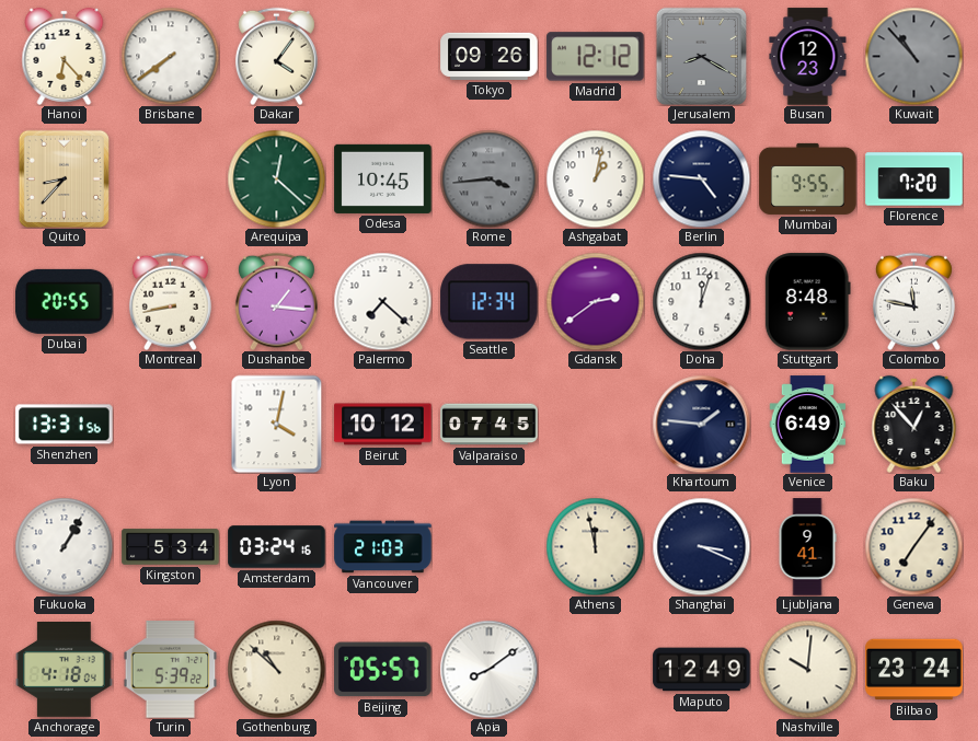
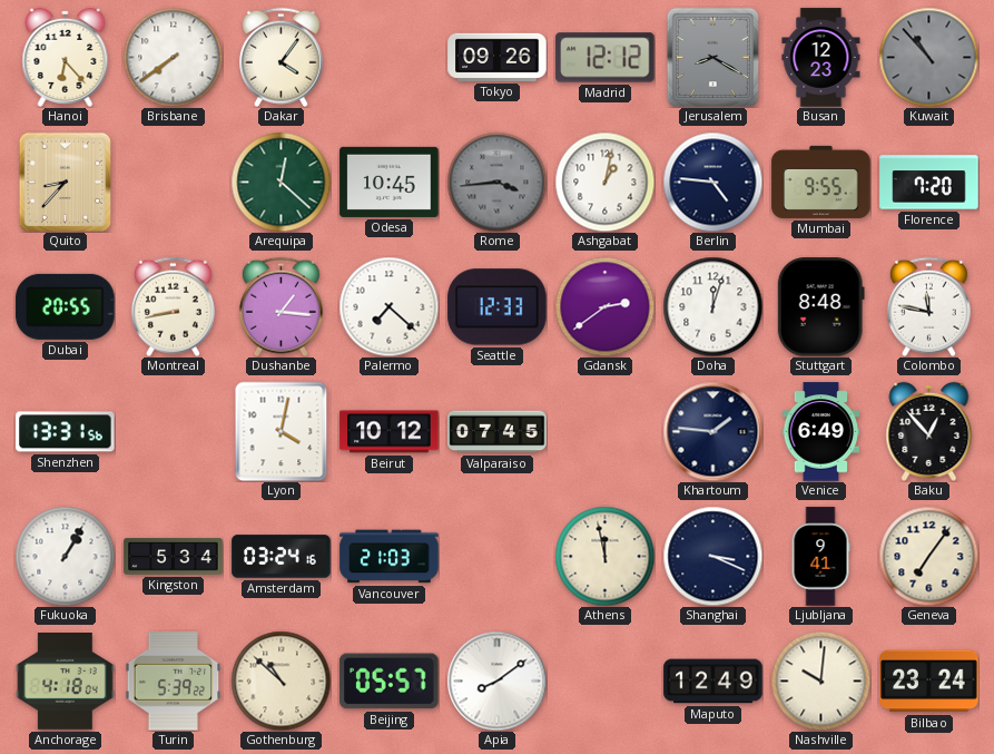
Seattle: 12:34 -> 12:33
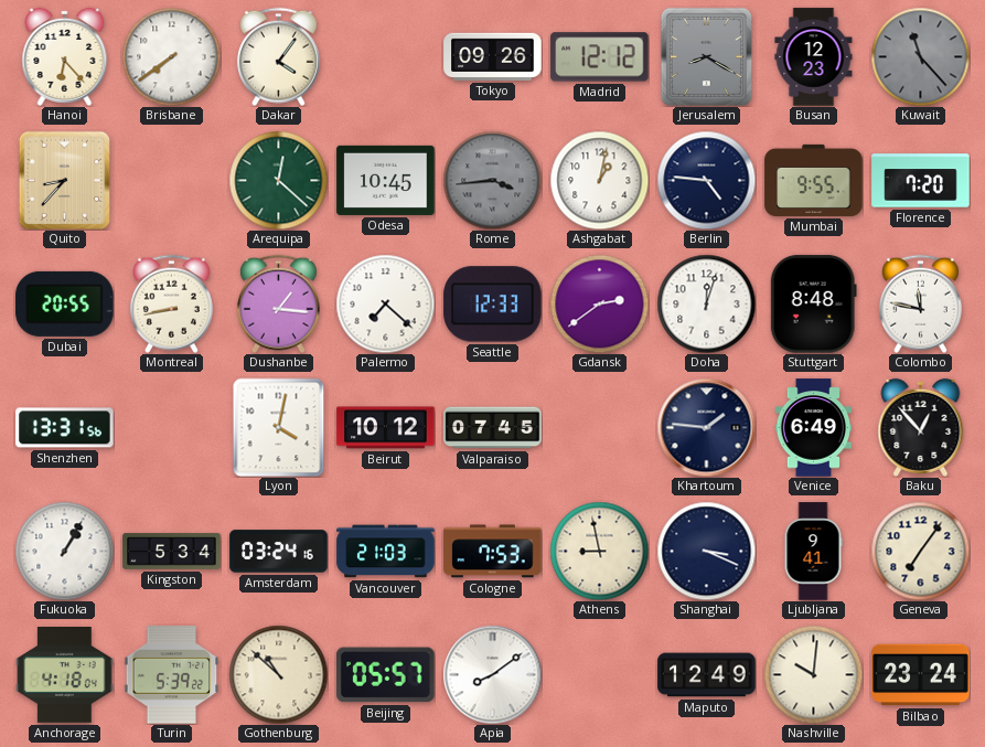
Kuwait: 10:53 -> 11:23
Cologne: none -> 7:53
Athens: 11:58 -> 8:58
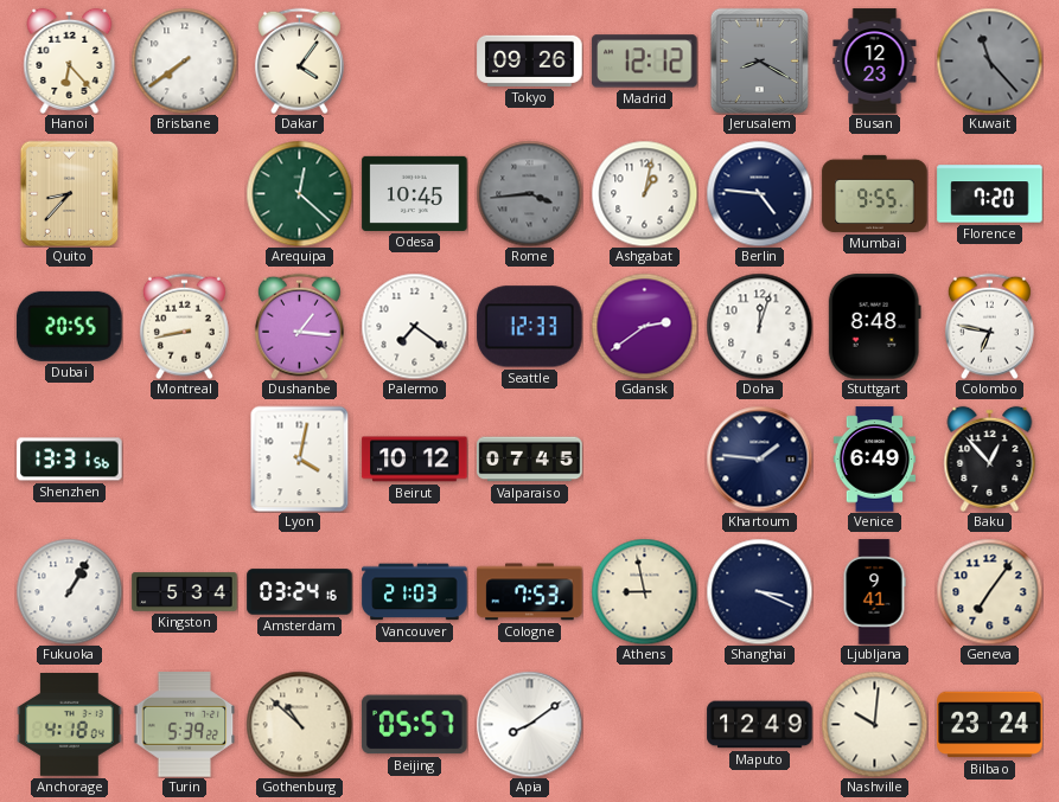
Palermo: 7:22 -> 7:21
Colombo: 11:47 -> 6:47
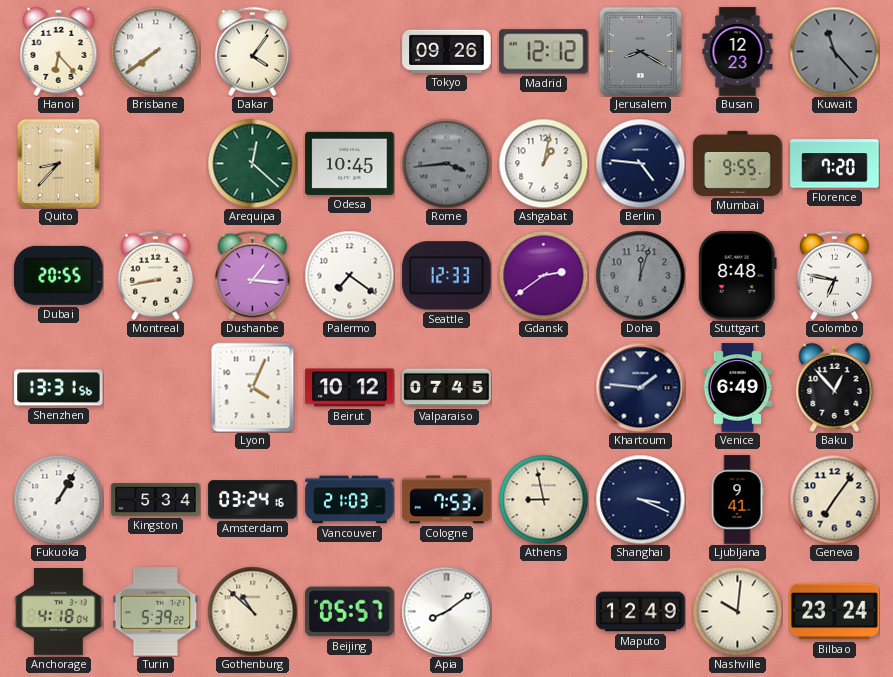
Doha dial: white -> grey
Lyon: 4:02 -> 4:04
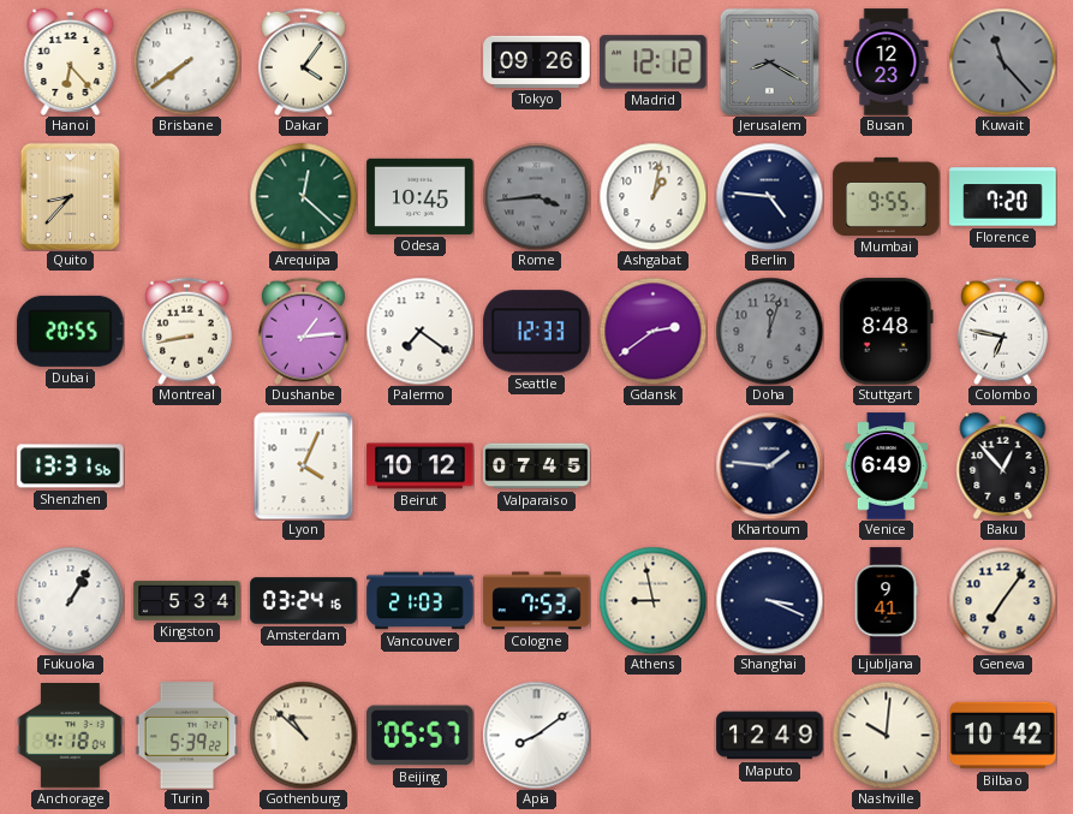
Dushanbe: 1:16 -> 1:14
Bilbao: 23:24 -> 10:42
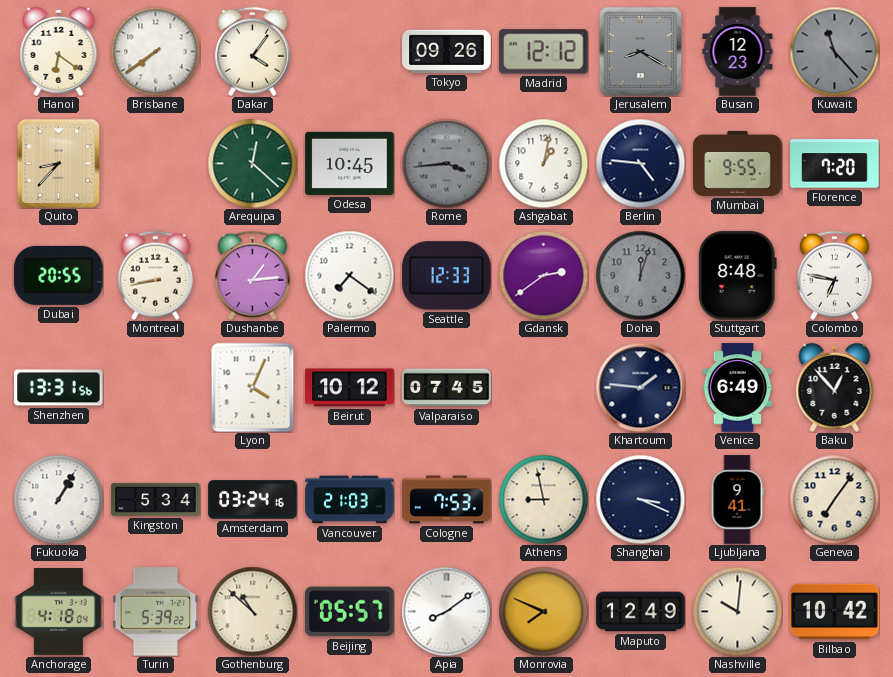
Hanoi: 6:23 -> 6:21
Monrovia: none -> 7:49
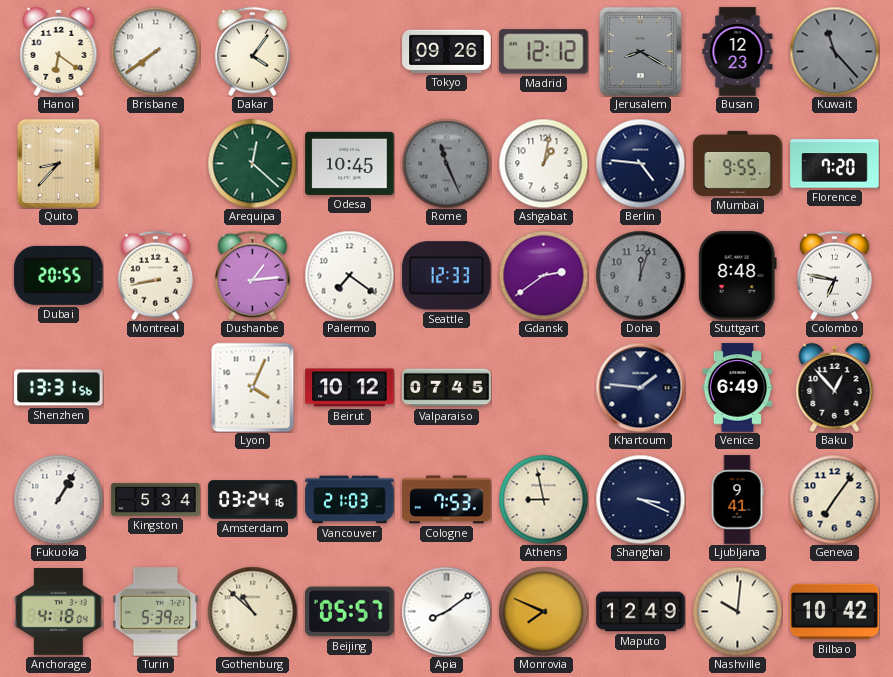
Rome: 3:44 -> 11:26
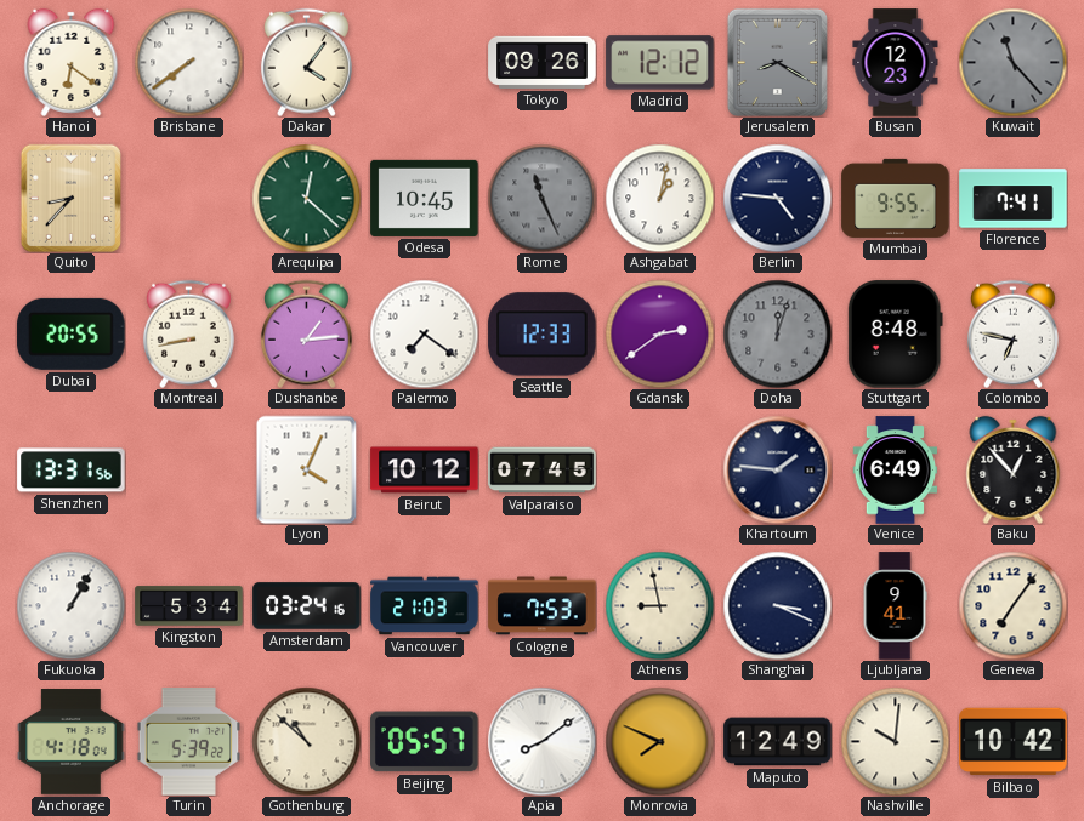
Florence: 7:20 -> 7:41
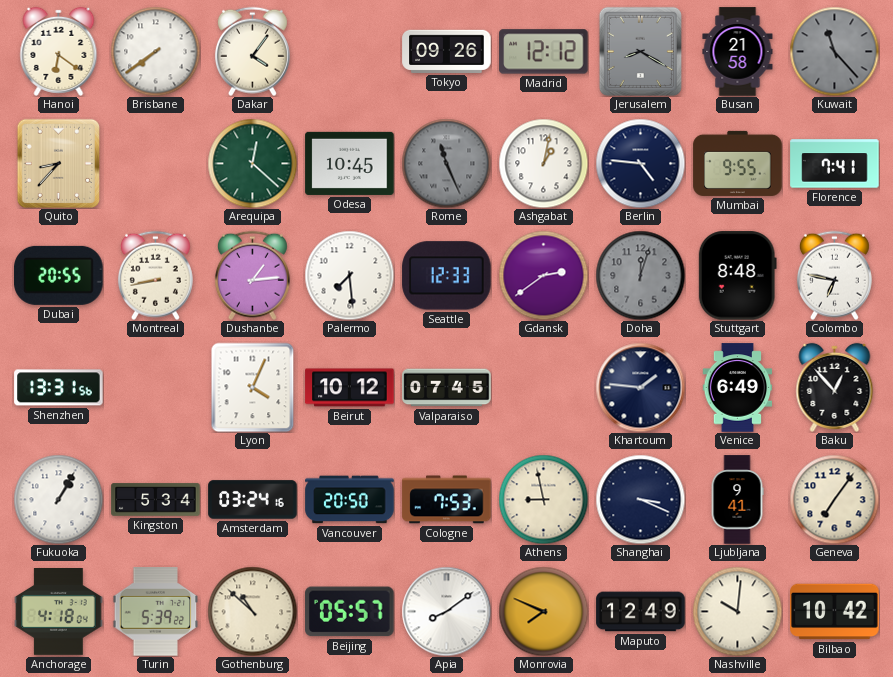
Busan: 12:23 -> 21:58
Palermo: 7:21 -> 7:29
Vancouver: 21:03 -> 20:50
